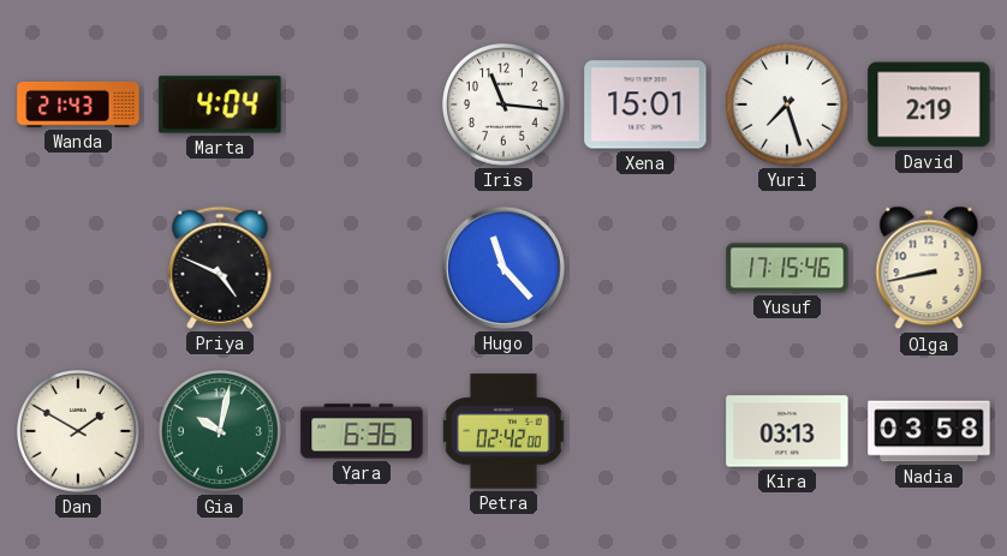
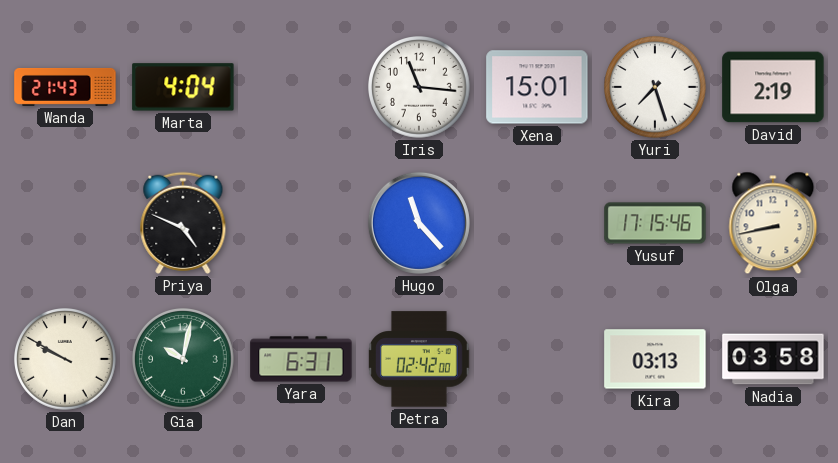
Dan: 1:50 -> 9:50
Yara: 6:36 -> 6:31
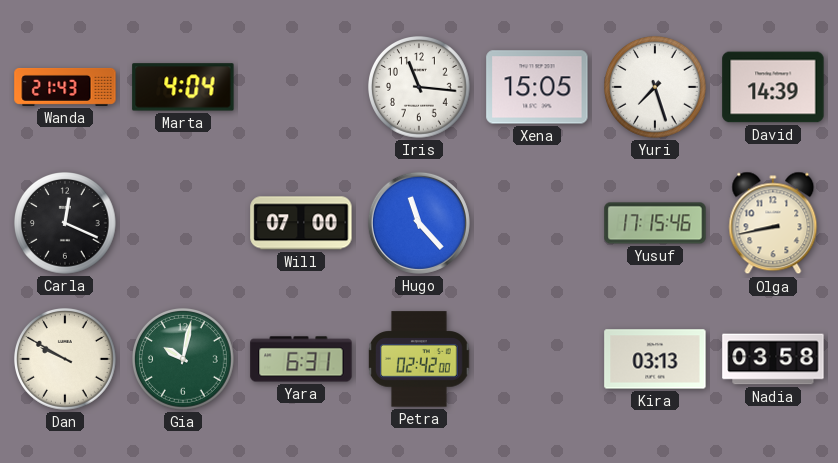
Xena: 15:01 -> 15:05
David: 2:19 -> 14:39
Carla: none -> 12:19
Priya: 4:49 -> none
Will: none -> 07:00
